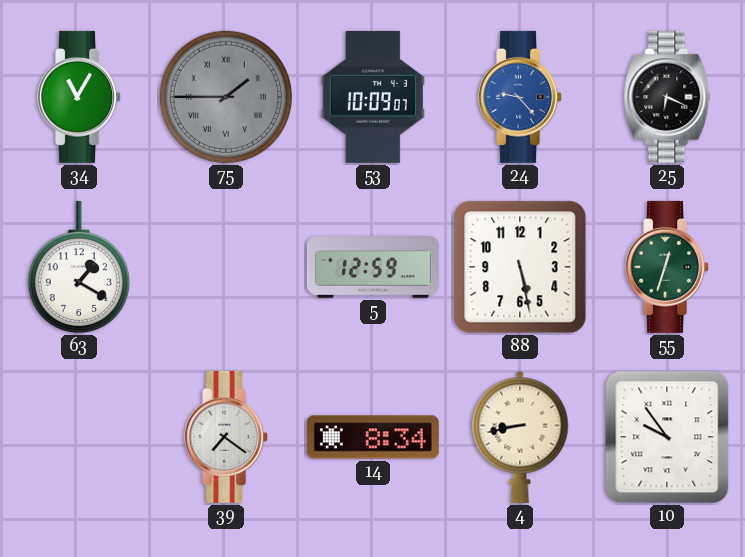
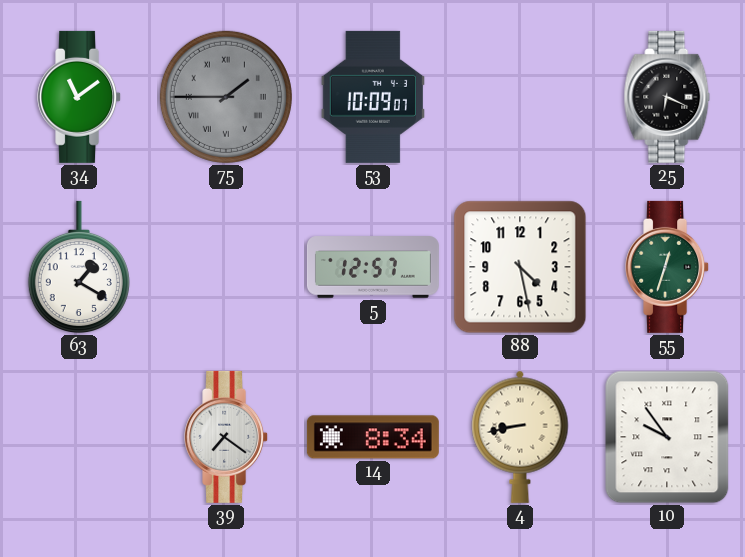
34: 11:05 -> 11:09
24: 9:23 -> none
5: 12:59 -> 12:57
88: 5:28 -> 4:28
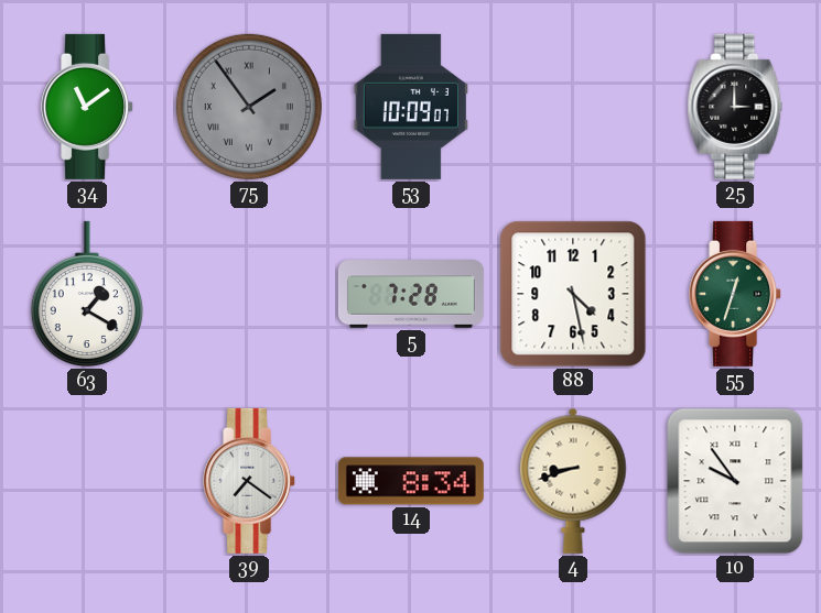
75: 1:45 -> 1:54
25: 6:19 -> 3:00
5: 12:57 -> 7:28
4: 8:43 -> 8:42
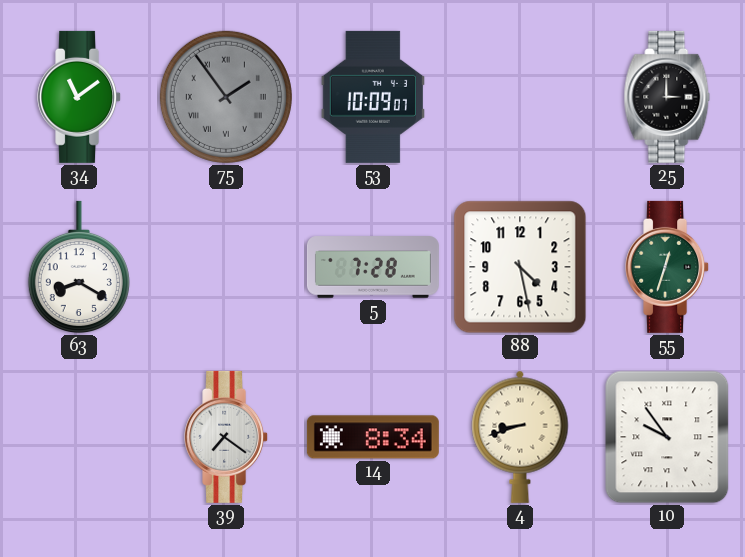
63: 1:20 -> 8:20
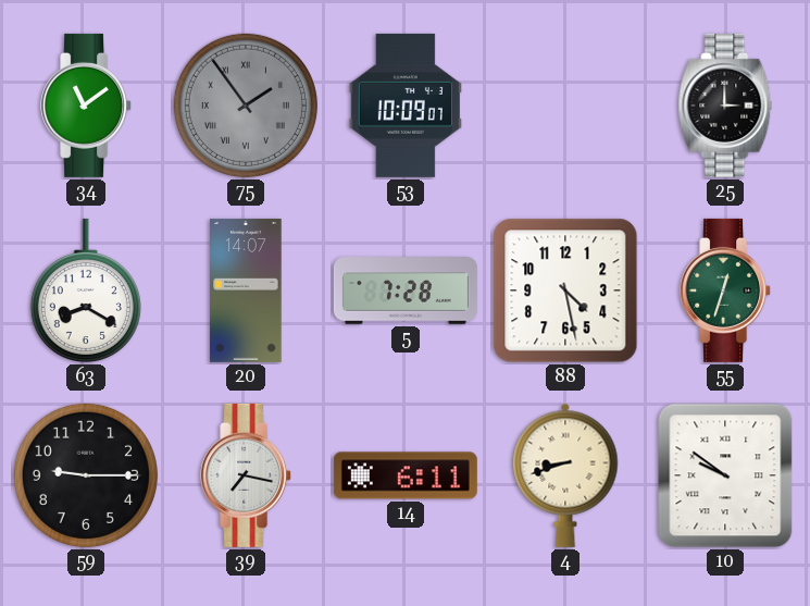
20: none -> 14:07
59: none -> 9:15
39: 7:21 -> 7:17
14: 8:34 -> 6:11
10: 9:54 -> 9:51
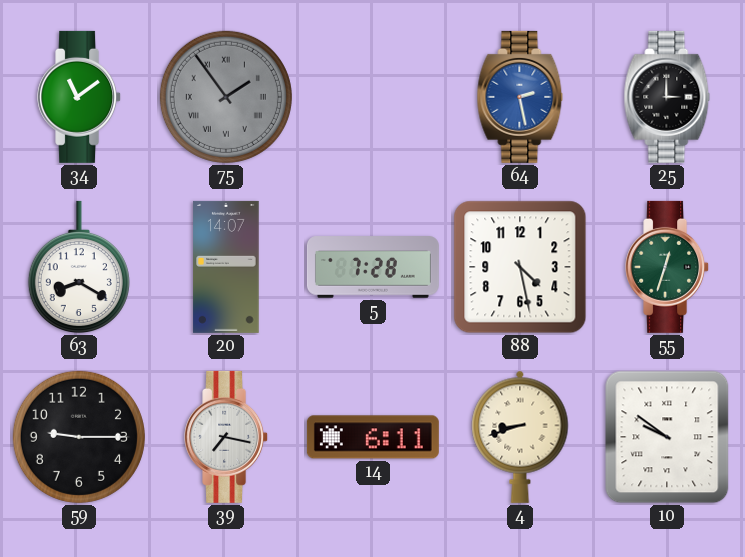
53: 10:09 -> none
64: none -> 2:28
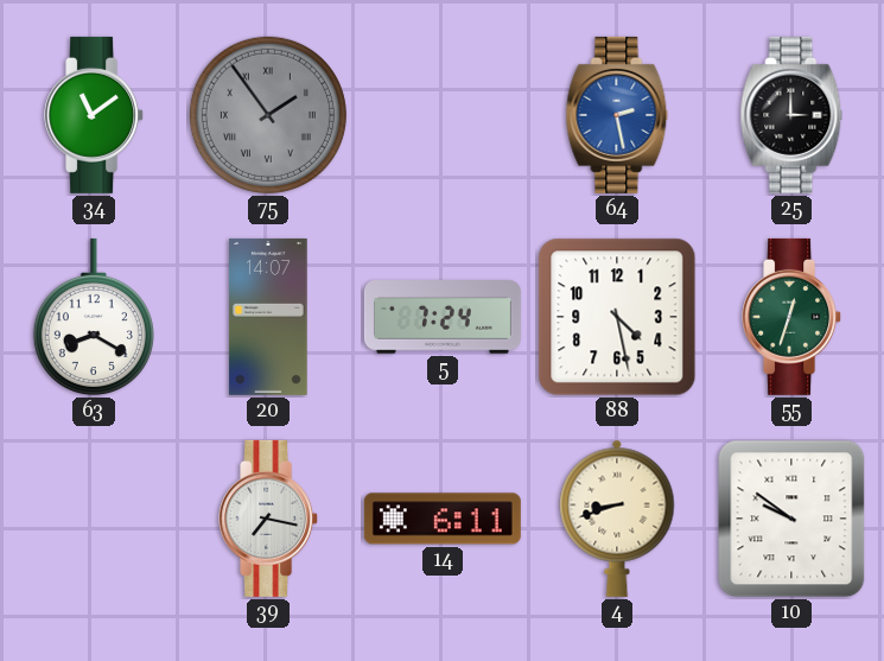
5: 7:28 -> 7:24
59: 9:15 -> none
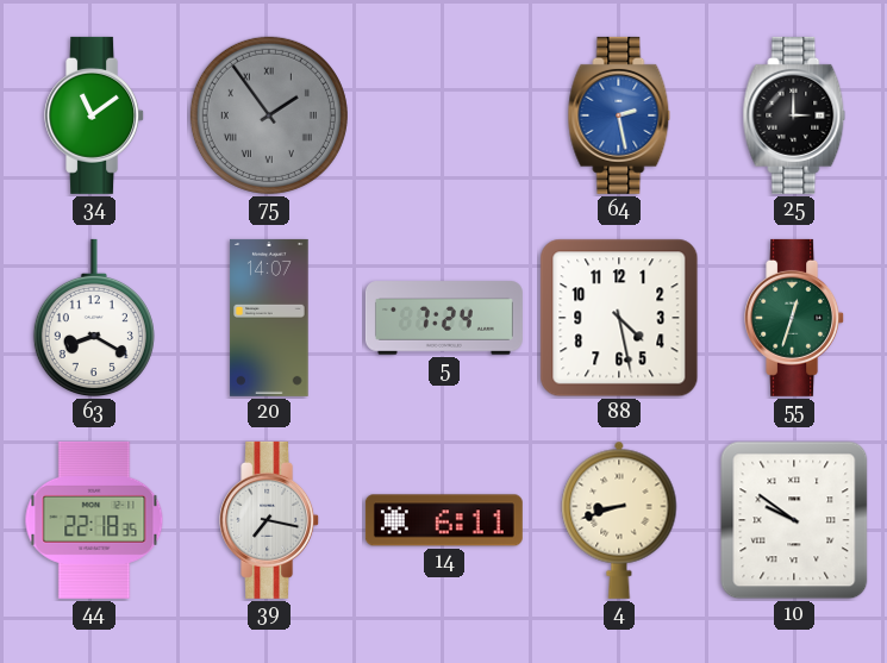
44: none -> 22:18
